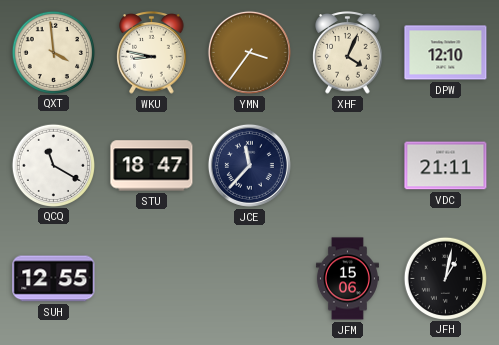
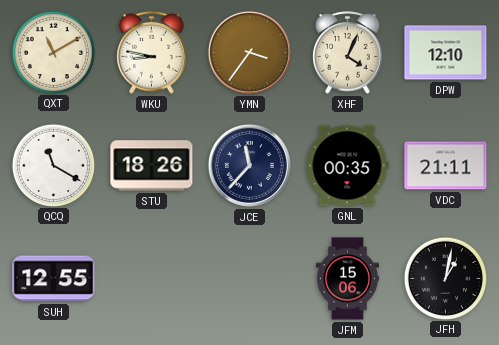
QXT: 3:59 -> 11:10
STU: 18:47 -> 18:26
GNL: none -> 00:35
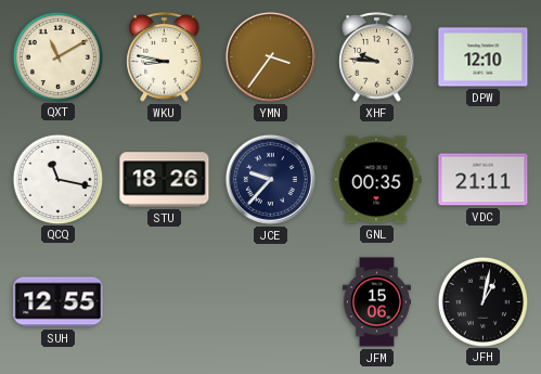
XHF: 4:04 -> 9:46
QCQ: 11:20 -> 11:17
JCE: 11:37 -> 9:37
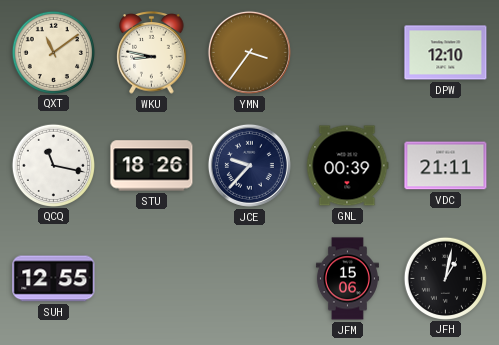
QXT: 11:10 -> 11:09
XHF: 9:46 -> none
GNL: 00:35 -> 00:39
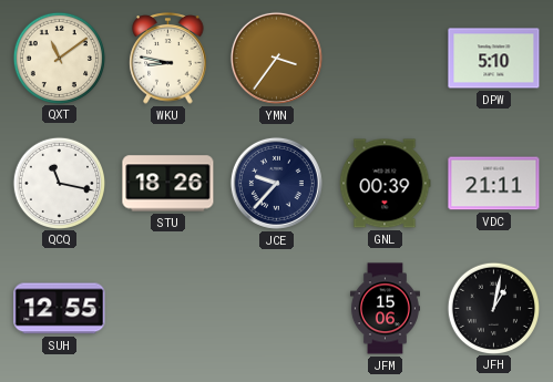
DPW: 12:10 -> 5:10
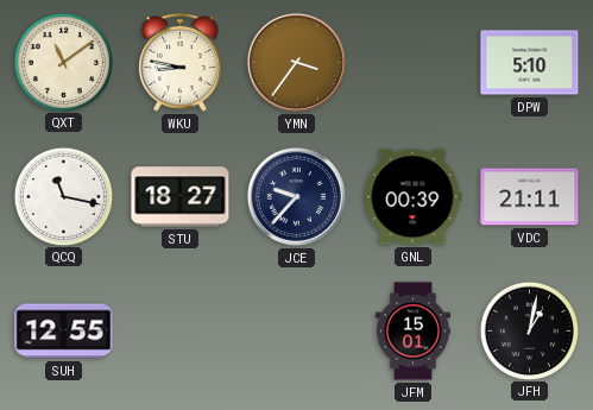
STU: 18:26 -> 18:27
JFM: 15:06 -> 15:01
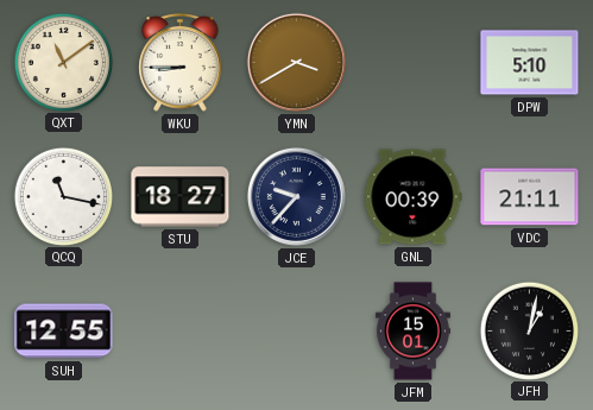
WKU: 8:47 -> 8:45
YMN: 3:36 -> 3:40
